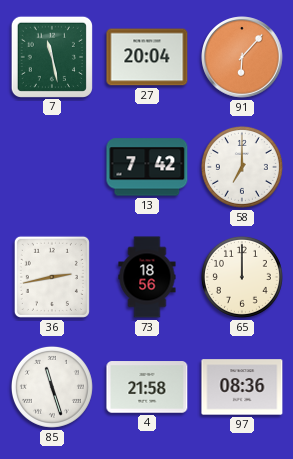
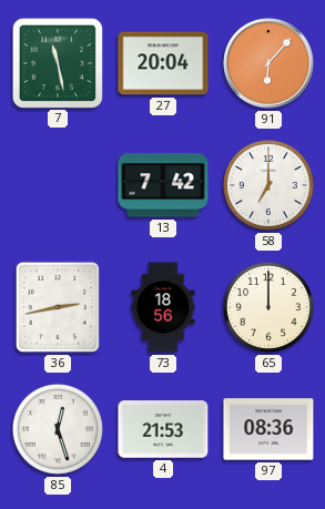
85: 11:27 -> 12:27
4: 21:58 -> 21:53
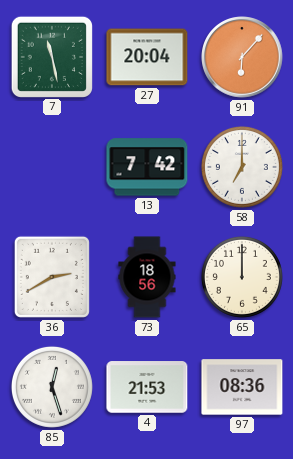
36: 2:43 -> 2:40
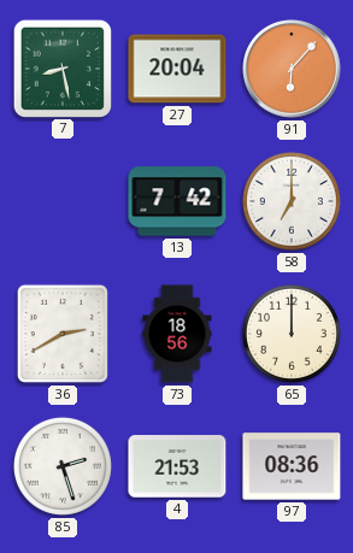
7: 11:28 -> 8:28
85: 12:27 -> 2:27
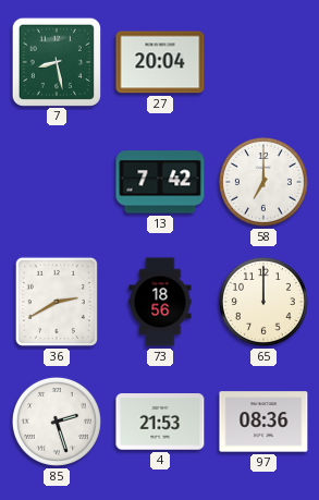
91: 6:07 -> none
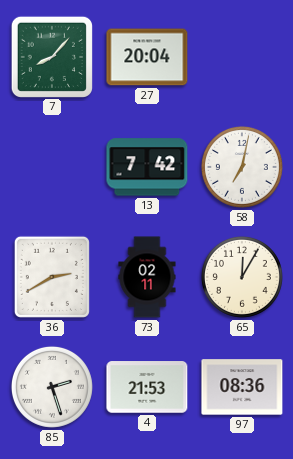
7: 8:28 -> 8:07
58: 7:00 -> 7:02
73: 18:56 -> 02:11
65: 12:00 -> 12:05
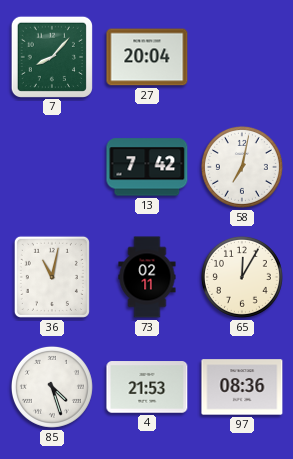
36: 2:40 -> 11:02
85: 2:27 -> 4:27
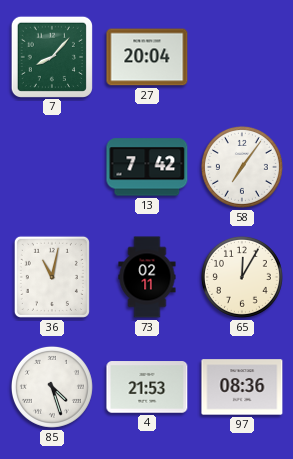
58: 7:02 -> 7:06
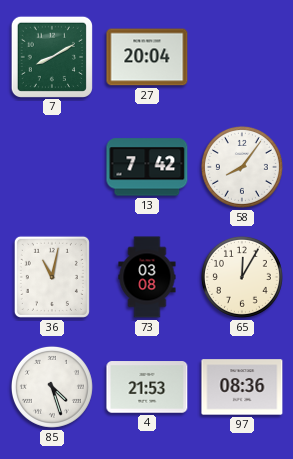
7: 8:07 -> 8:10
58: 7:06 -> 8:06
73: 02:11 -> 03:08
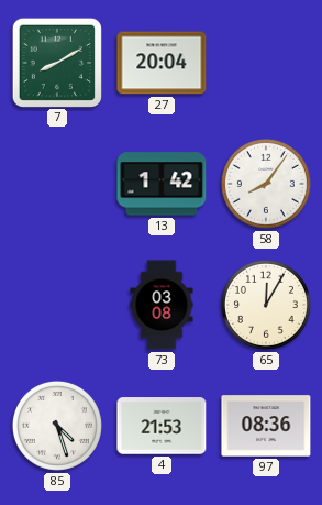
13: 7:42 -> 1:42
36: 11:02 -> none
